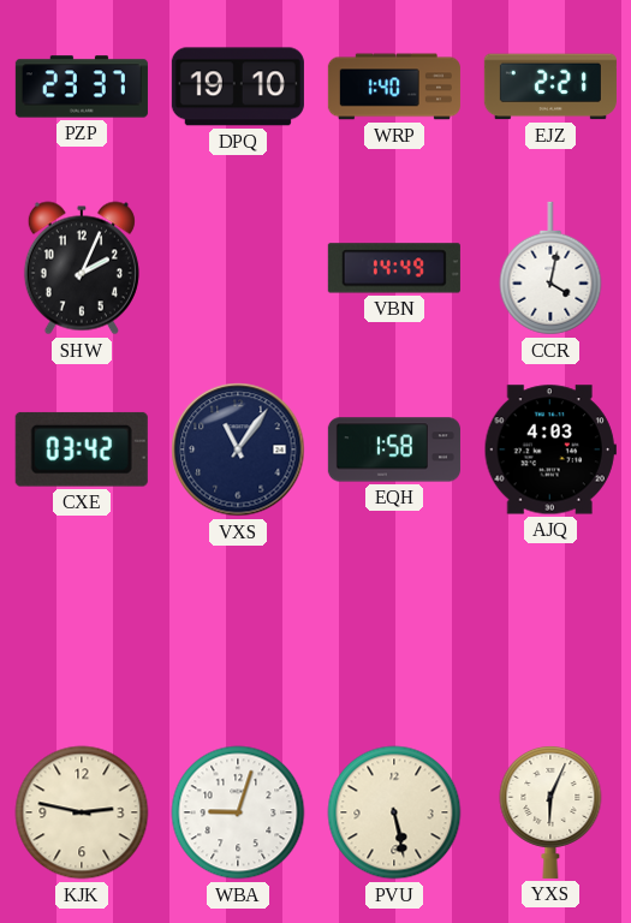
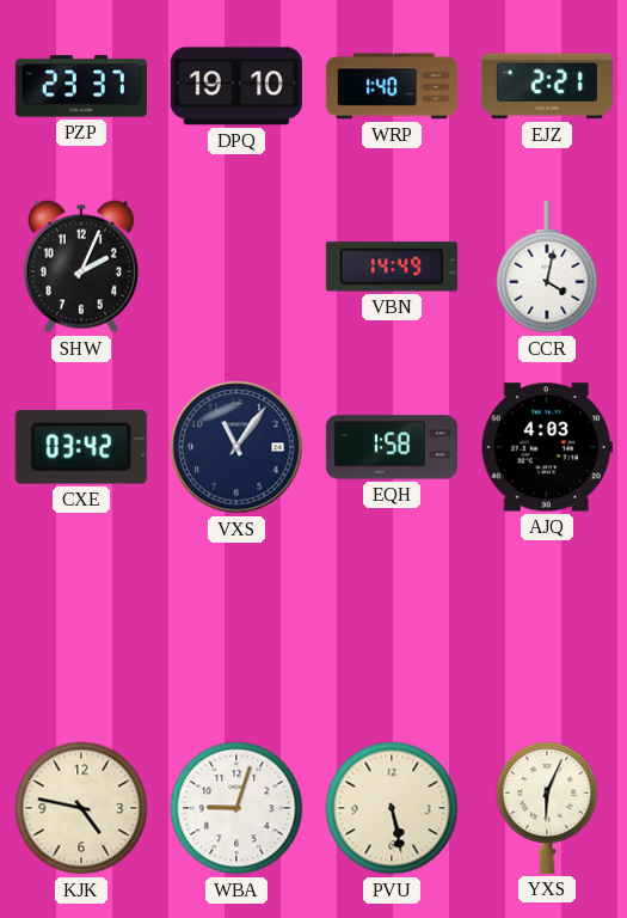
KJK: 2:47 -> 4:47
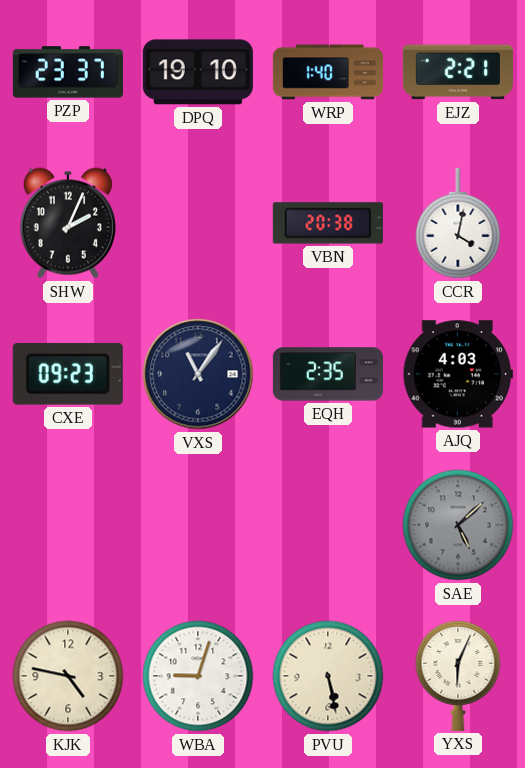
VBN: 14:49 -> 20:38
CXE: 03:42 -> 09:23
EQH: 1:58 -> 2:35
SAE: none -> 5:08
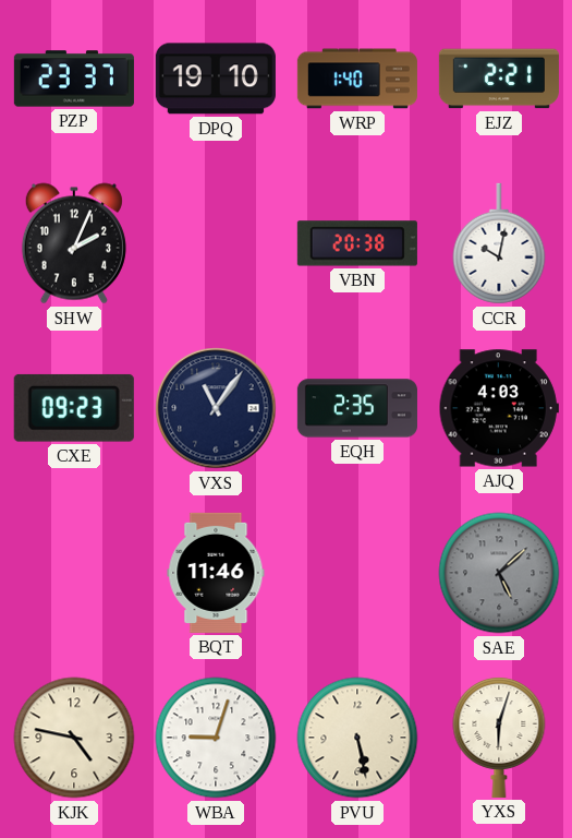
CCR: 4:02 -> 10:02
BQT: none -> 11:46
YXS: 6:04 -> 6:03
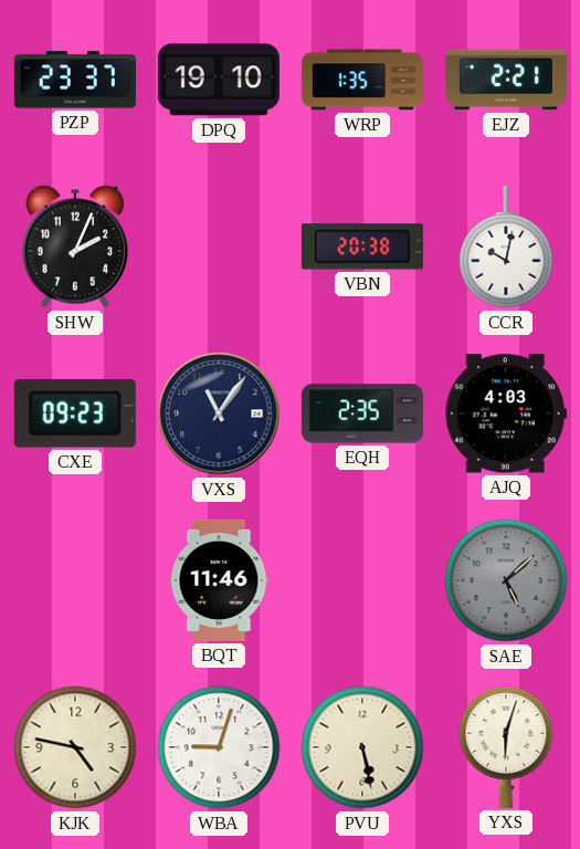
WRP: 1:40 -> 1:35
